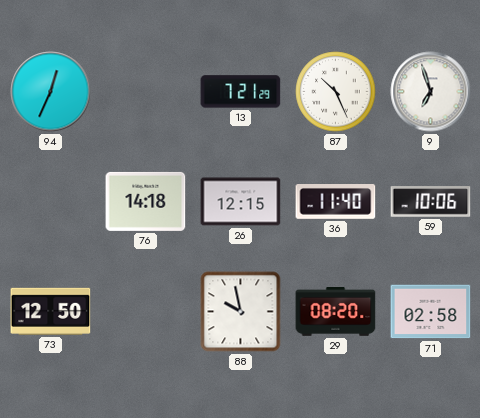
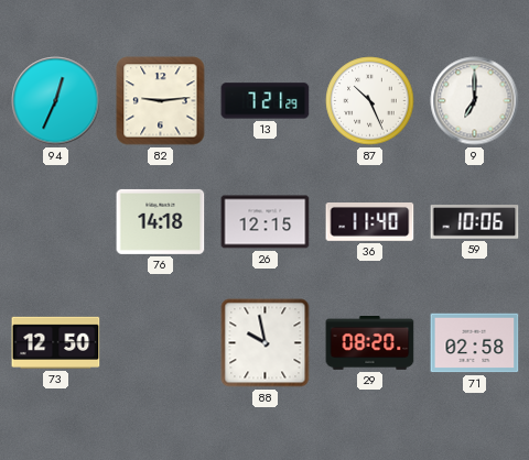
82: none -> 9:14
9: 6:57 -> 7:00
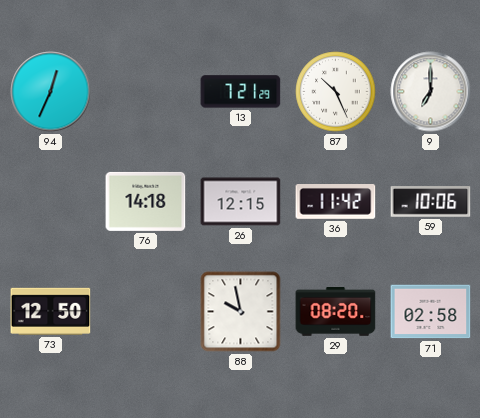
82: 9:14 -> none
36: 11:40 -> 11:42
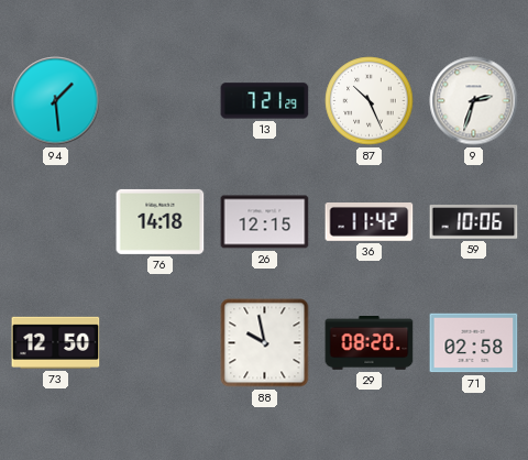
94: 12:34 -> 1:29
9: 7:00 -> 2:33
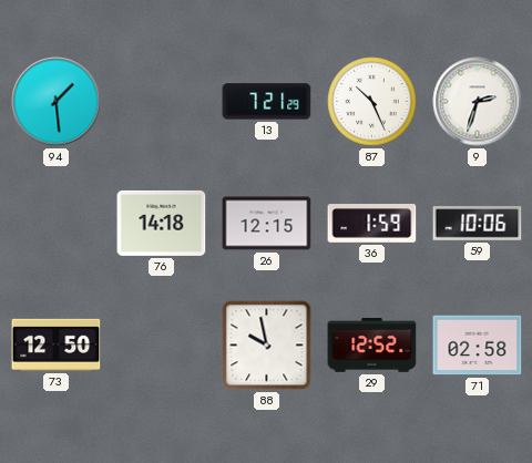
36: 11:42 -> 1:59
29: 08:20 -> 12:52
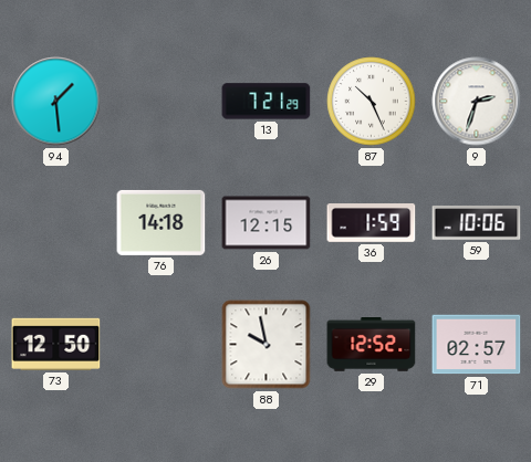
71: 02:58 -> 02:57
